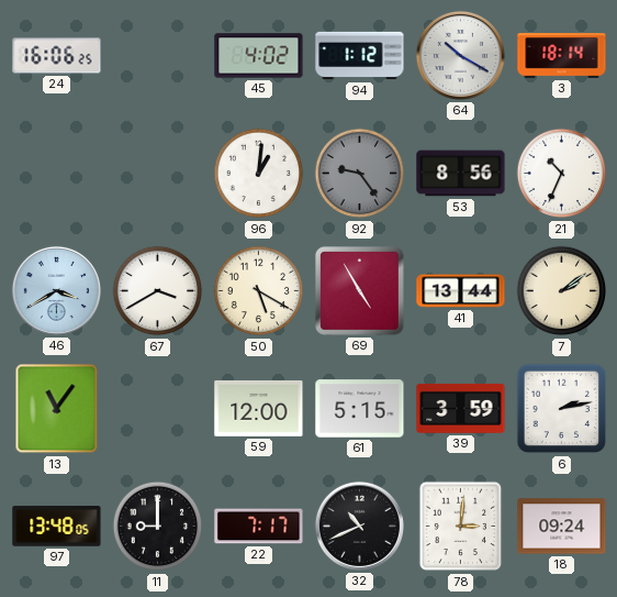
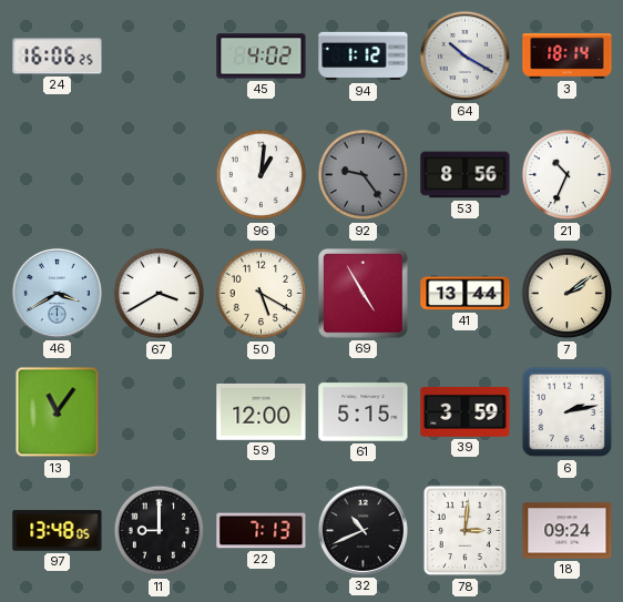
22: 7:17 -> 7:13
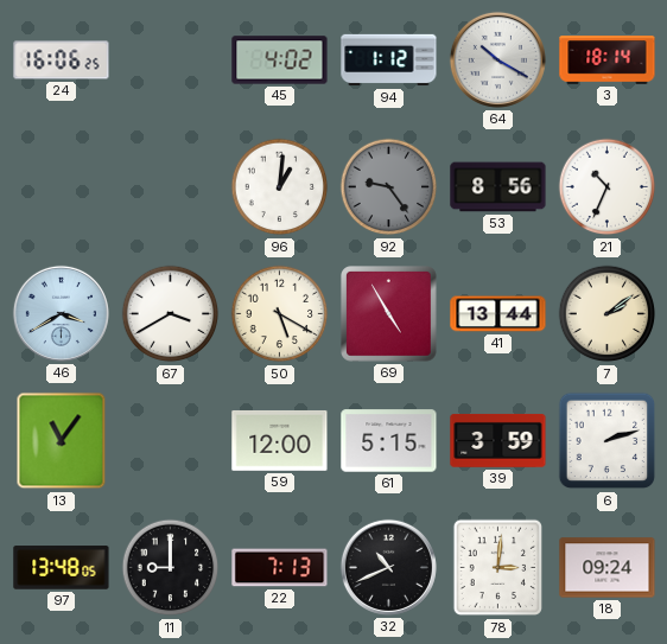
6: 2:13 -> 2:12
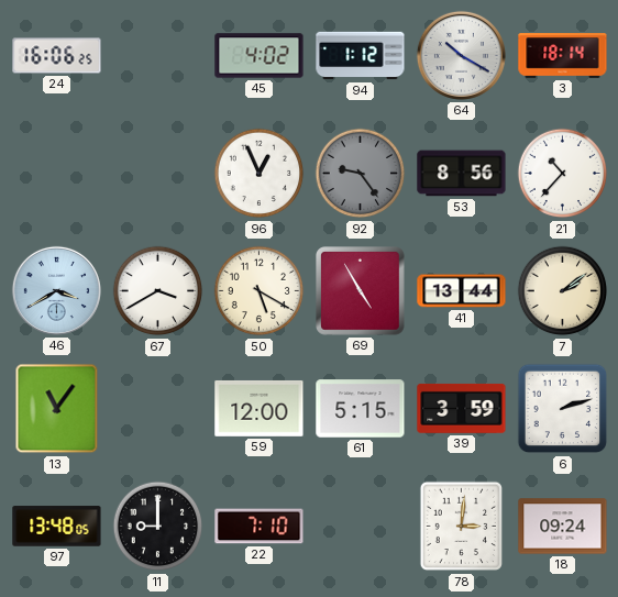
96: 1:01 -> 12:56
21: 10:34 -> 10:37
22: 7:13 -> 7:10
32: 10:41 -> none
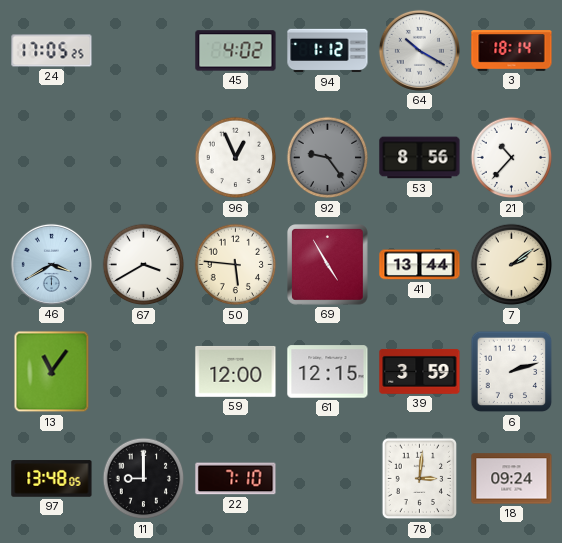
24: 16:06 -> 17:05
50: 5:20 -> 5:46
61: 5:15 -> 12:15
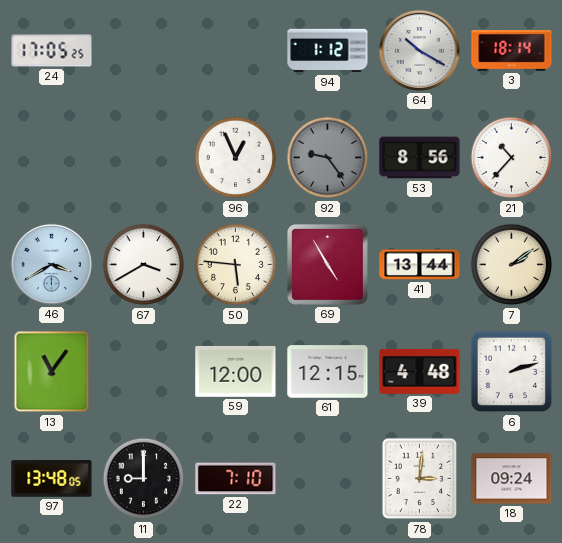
45: 4:02 -> none
39: 3:59 -> 4:48
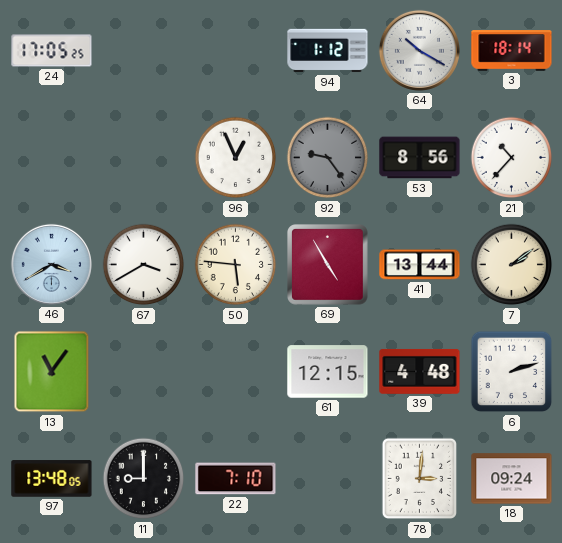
59: 12:00 -> none
